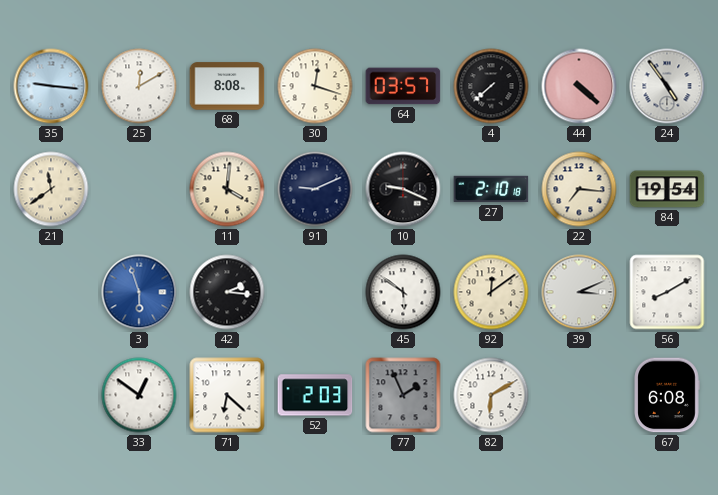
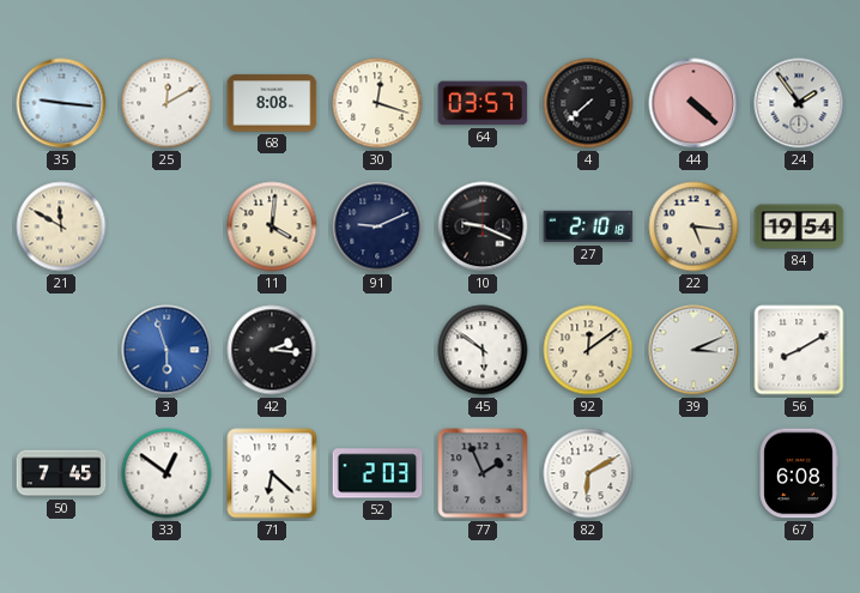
24: 4:54 -> 1:54
21: 11:39 -> 11:50
22: 7:16 -> 5:16
50: none -> 7:45
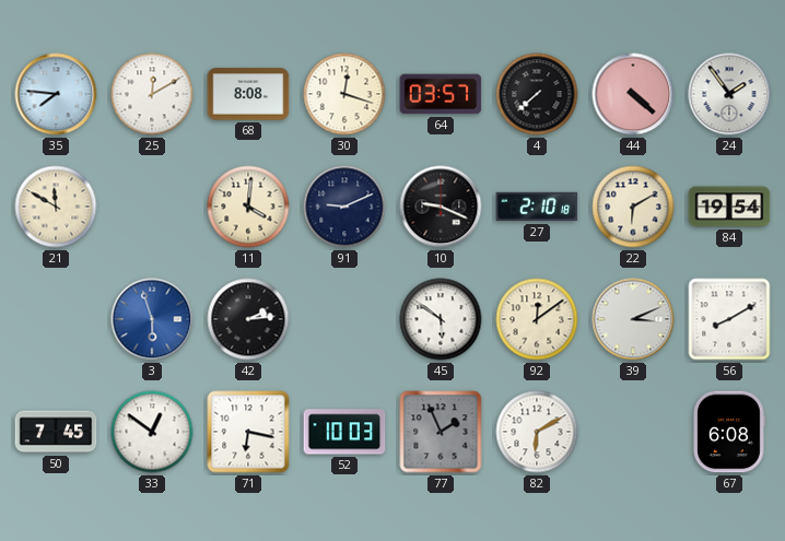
35: 9:16 -> 7:46
22: 5:16 -> 6:10
42: 2:16 -> 2:14
71: 6:22 -> 6:17
52: 2:03 -> 10:03
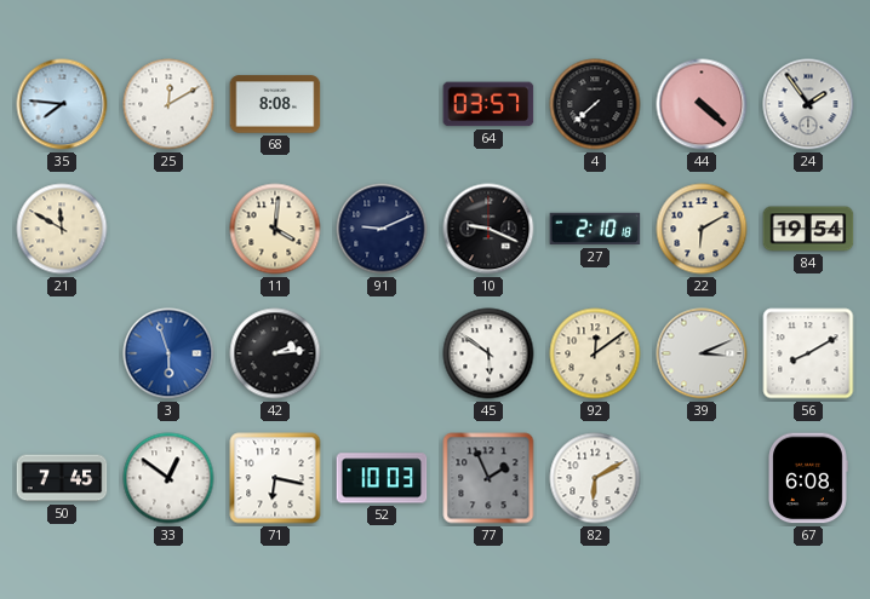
30: 12:18 -> none
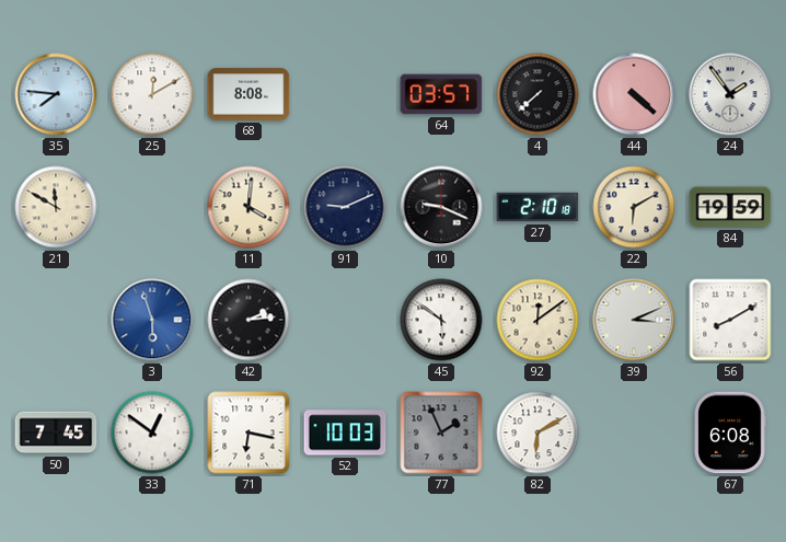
84: 19:54 -> 19:59
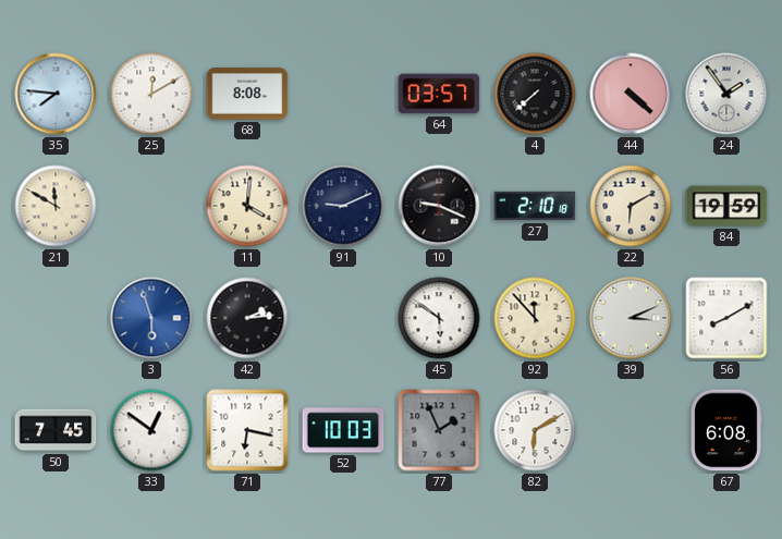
92: 12:09 -> 11:53
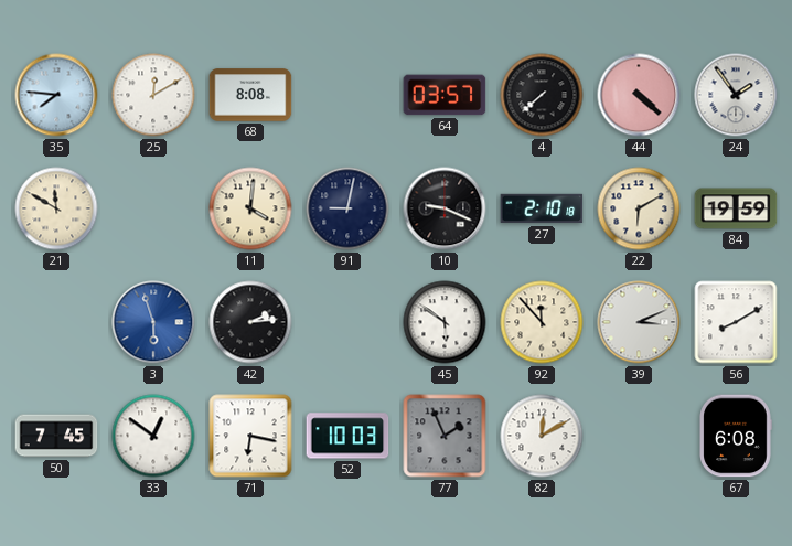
91: 9:11 -> 9:02
82: 6:10 -> 12:10
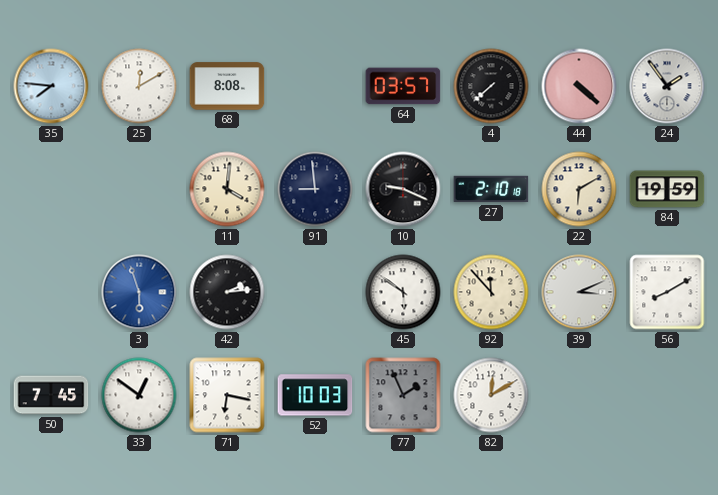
21: 11:50 -> none
91: 9:02 -> 8:59
67: 6:08 -> none
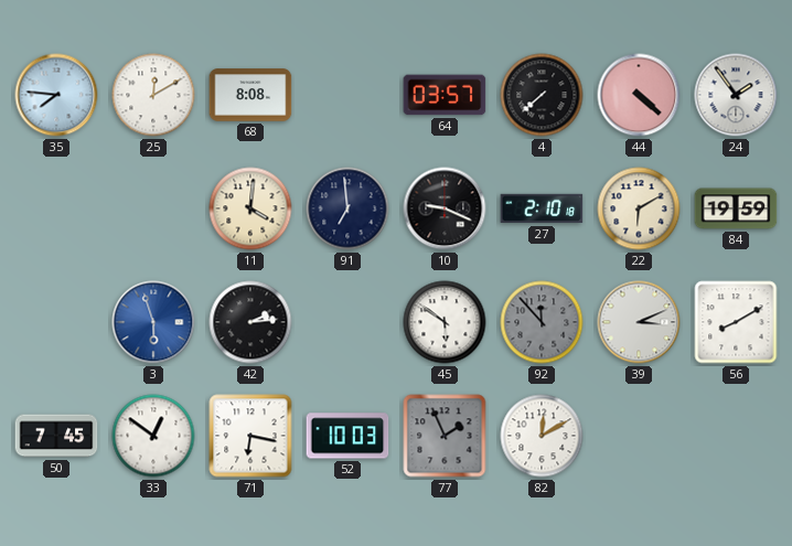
91: 8:59 -> 6:59
92 dial: cream -> grey
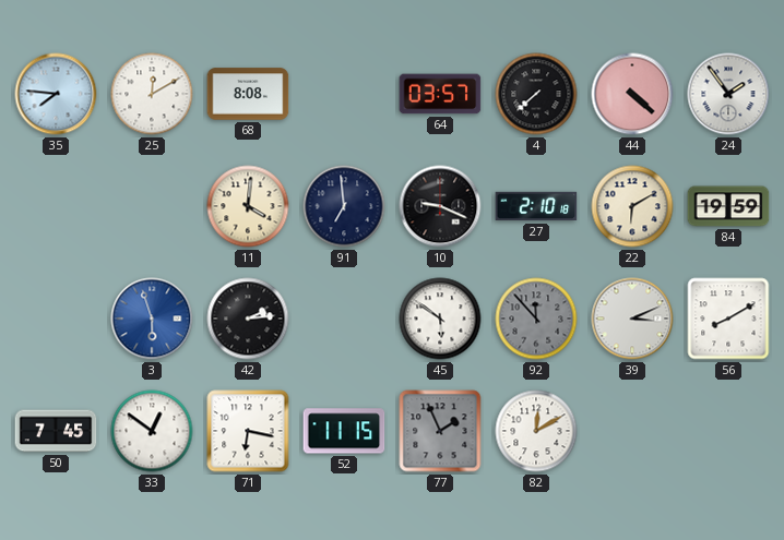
52: 10:03 -> 11:15
